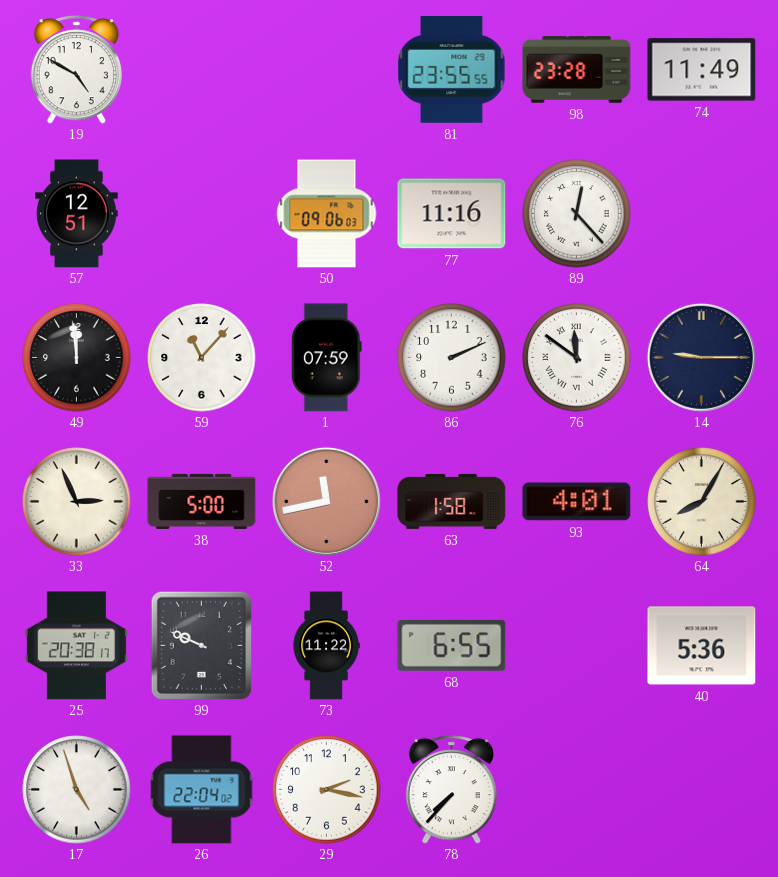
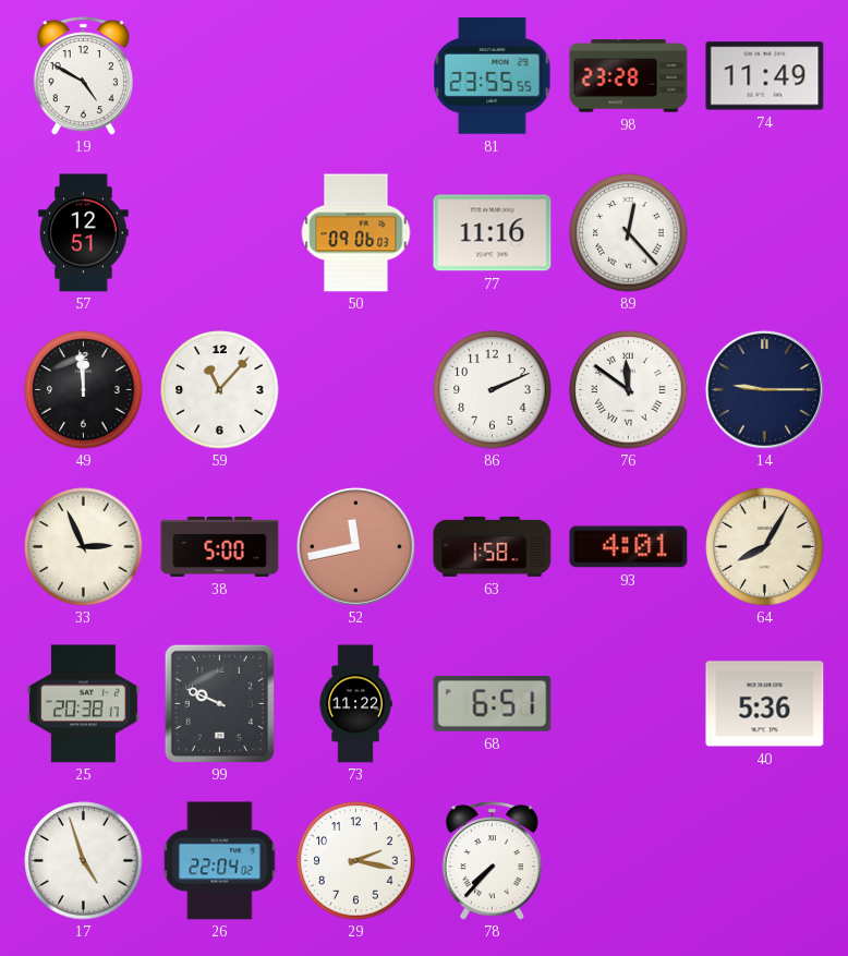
1: 07:59 -> none
68: 6:55 -> 6:51
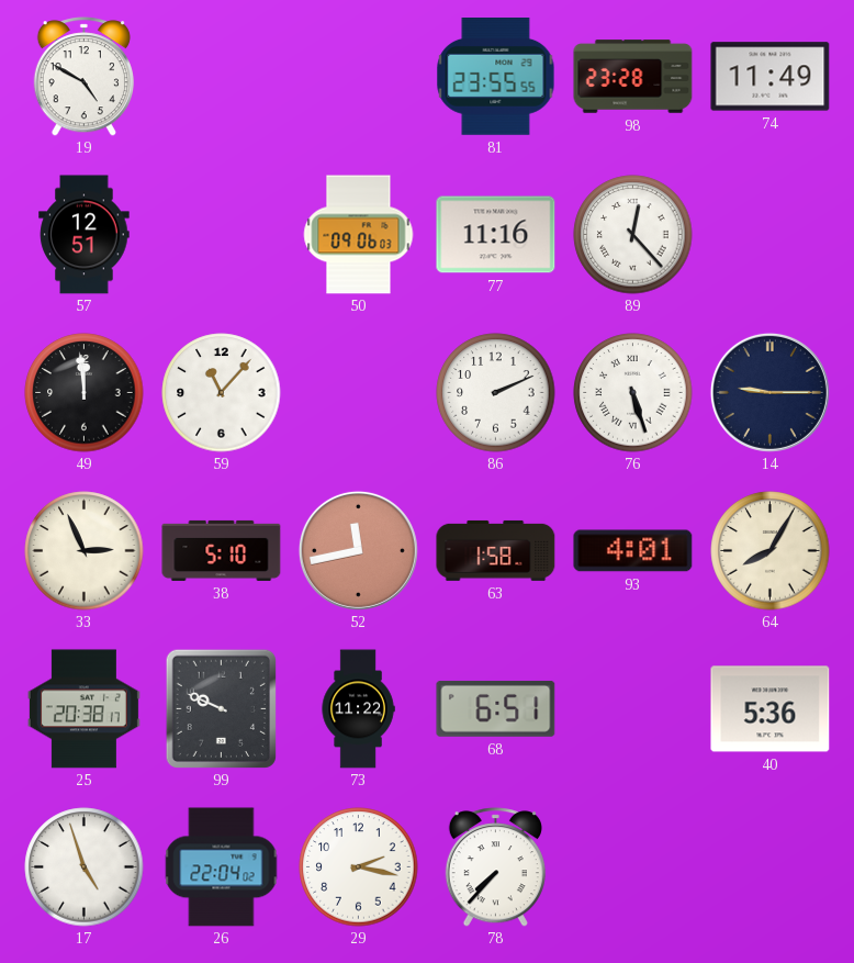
76: 11:51 -> 5:27
38: 5:00 -> 5:10
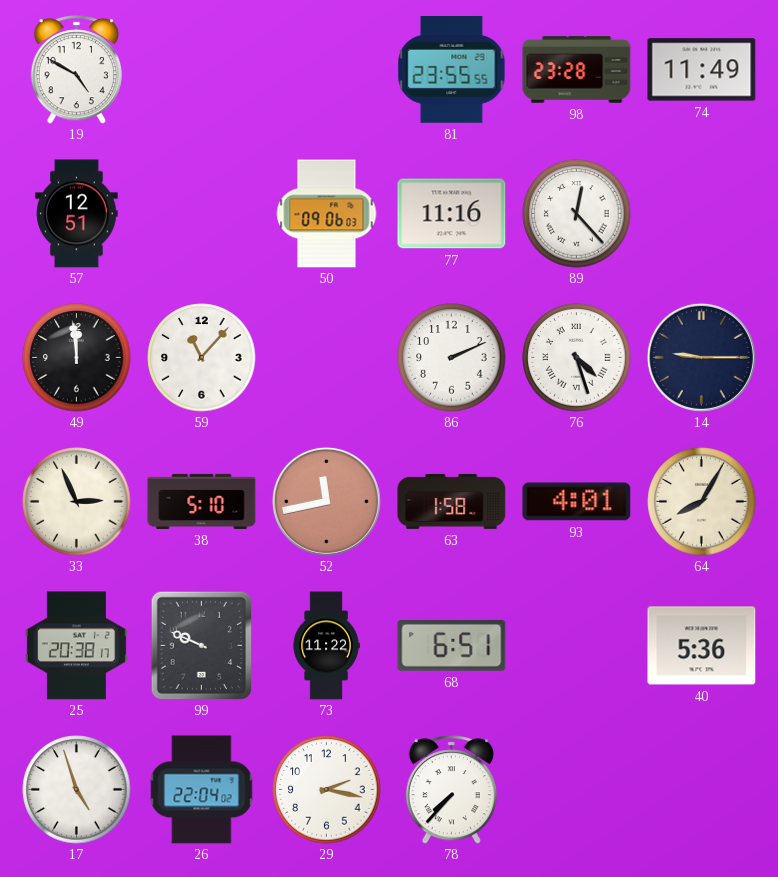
76: 5:27 -> 4:27
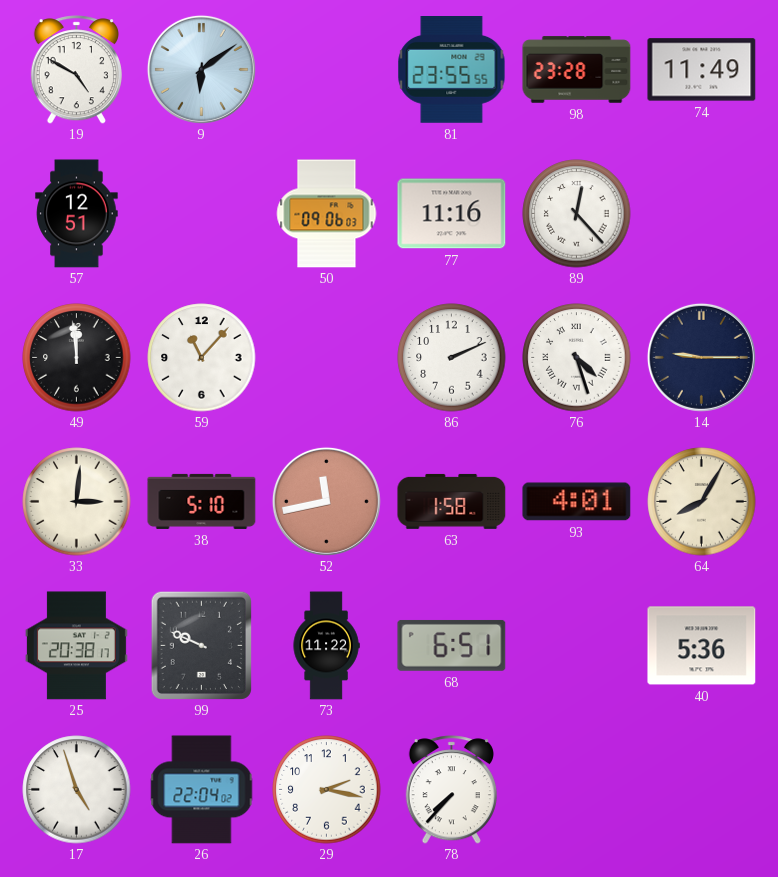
9: none -> 6:09
33: 2:56 -> 3:01
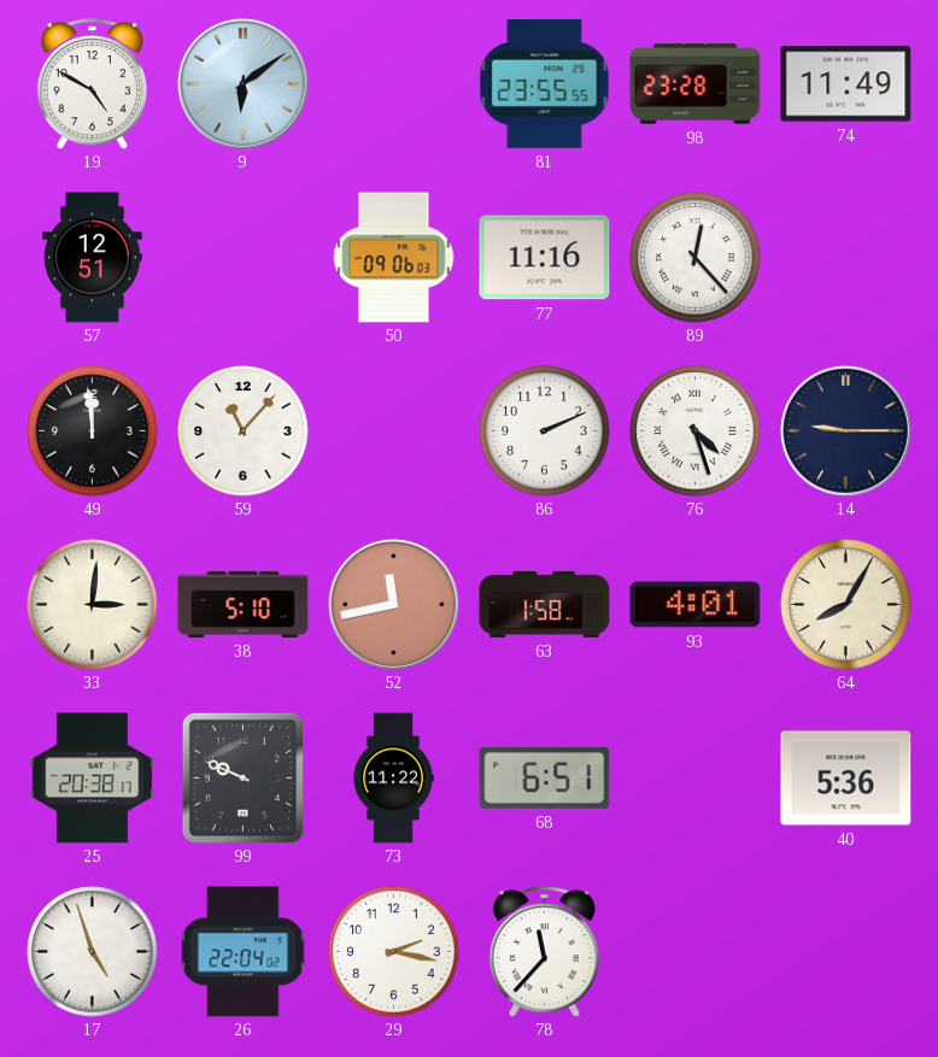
78: 7:37 -> 11:37
